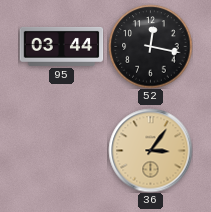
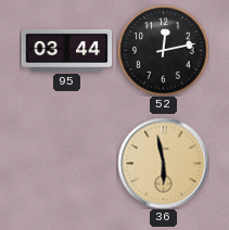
52: 12:17 -> 12:13
36: 3:06 -> 5:58
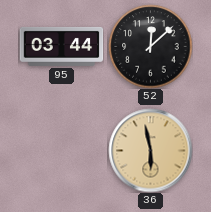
52: 12:13 -> 12:08
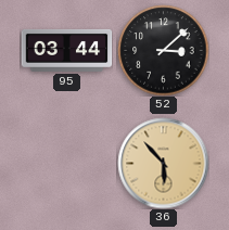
52: 12:08 -> 3:08
36: 5:58 -> 5:53
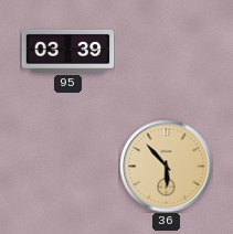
95: 03:44 -> 03:39
52: 3:08 -> none
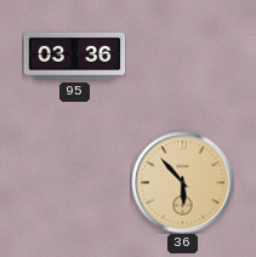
95: 03:39 -> 03:36
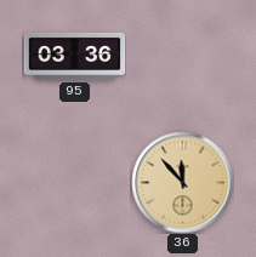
36: 5:53 -> 11:53
